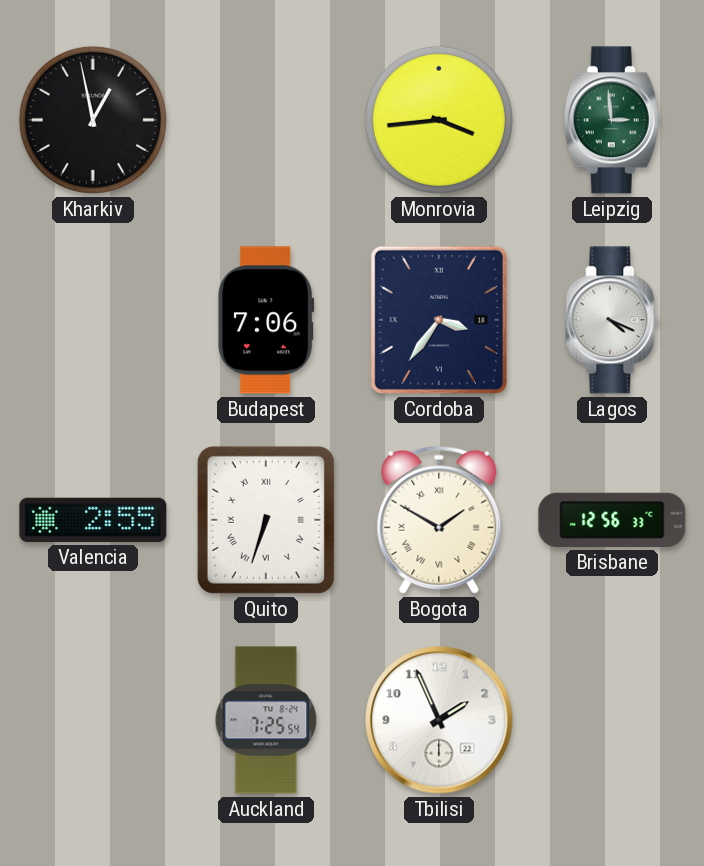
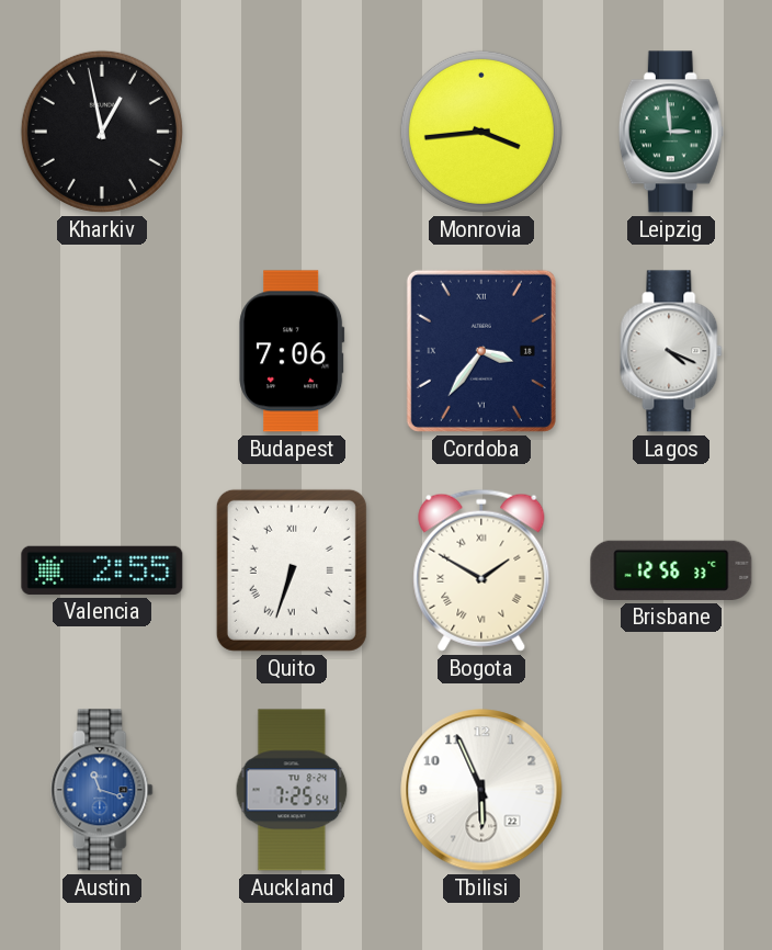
Austin: none -> 11:18
Tbilisi: 1:56 -> 5:56
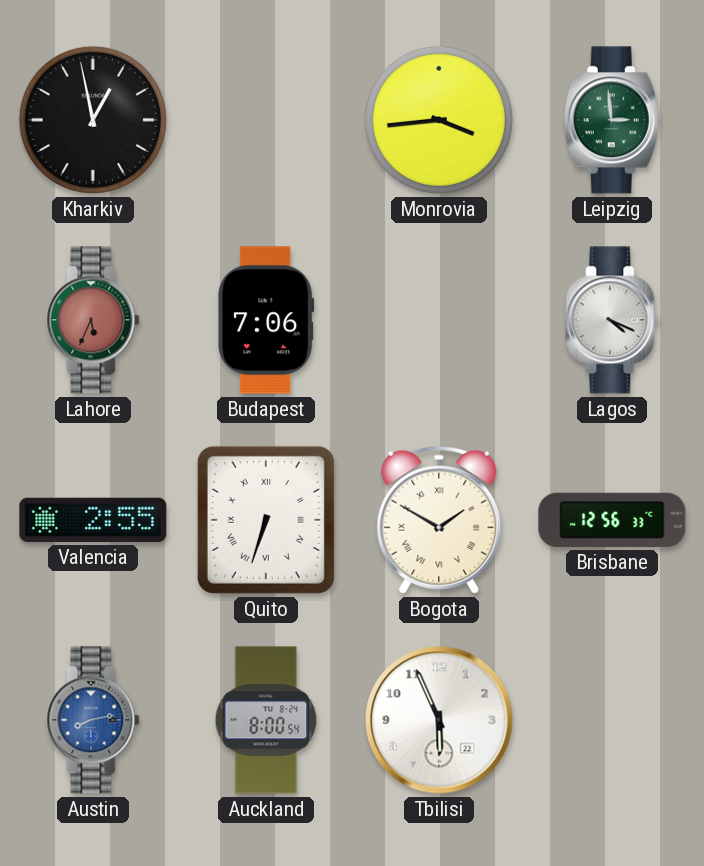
Lahore: none -> 5:34
Cordoba: 3:36 -> none
Austin: 11:18 -> 8:13
Auckland: 7:25 -> 8:00
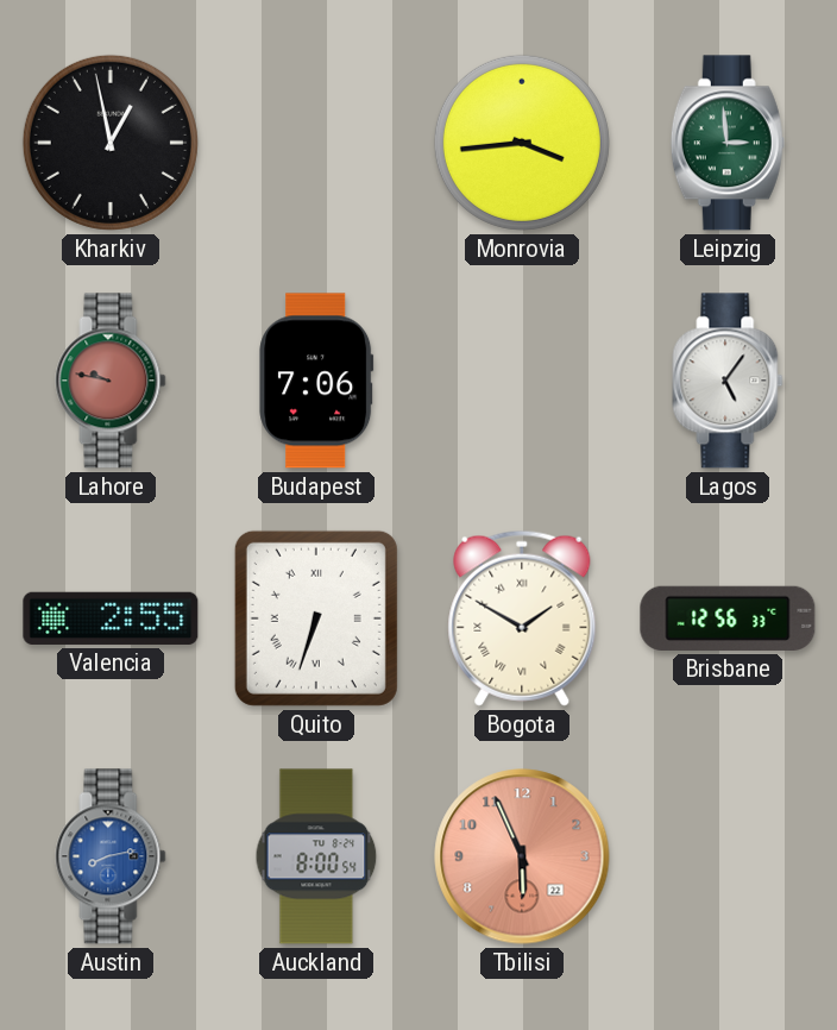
Lahore: 5:34 -> 9:47
Lagos: 4:19 -> 5:06
Tbilisi dial: white -> salmon
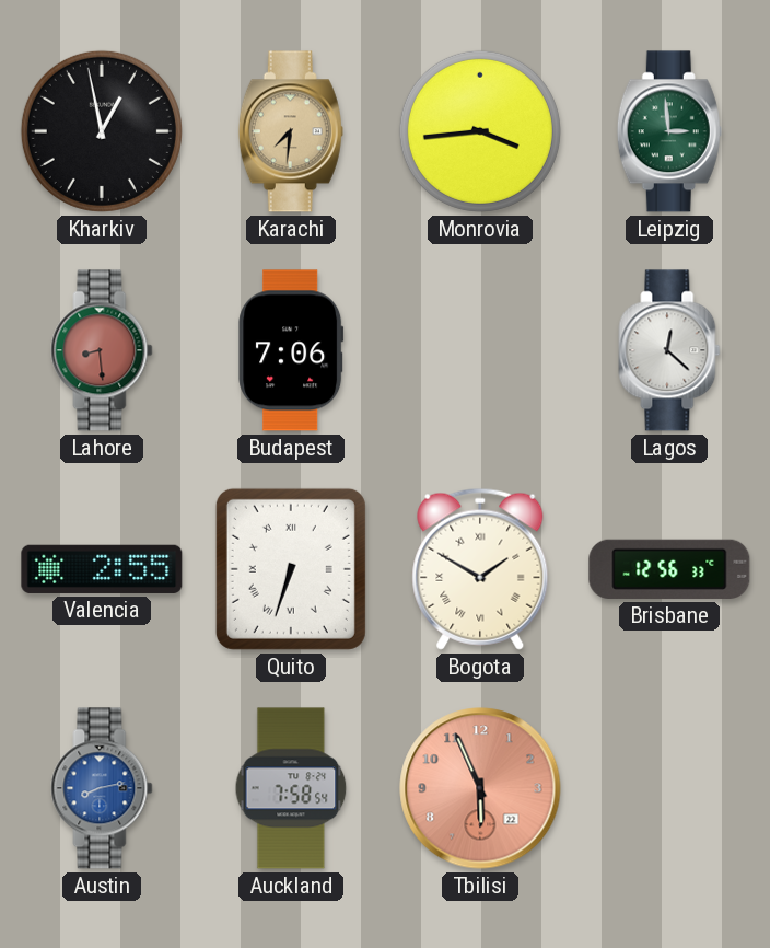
Karachi: none -> 7:31
Lahore: 9:47 -> 8:29
Lagos: 5:06 -> 12:22
Auckland: 8:00 -> 7:58
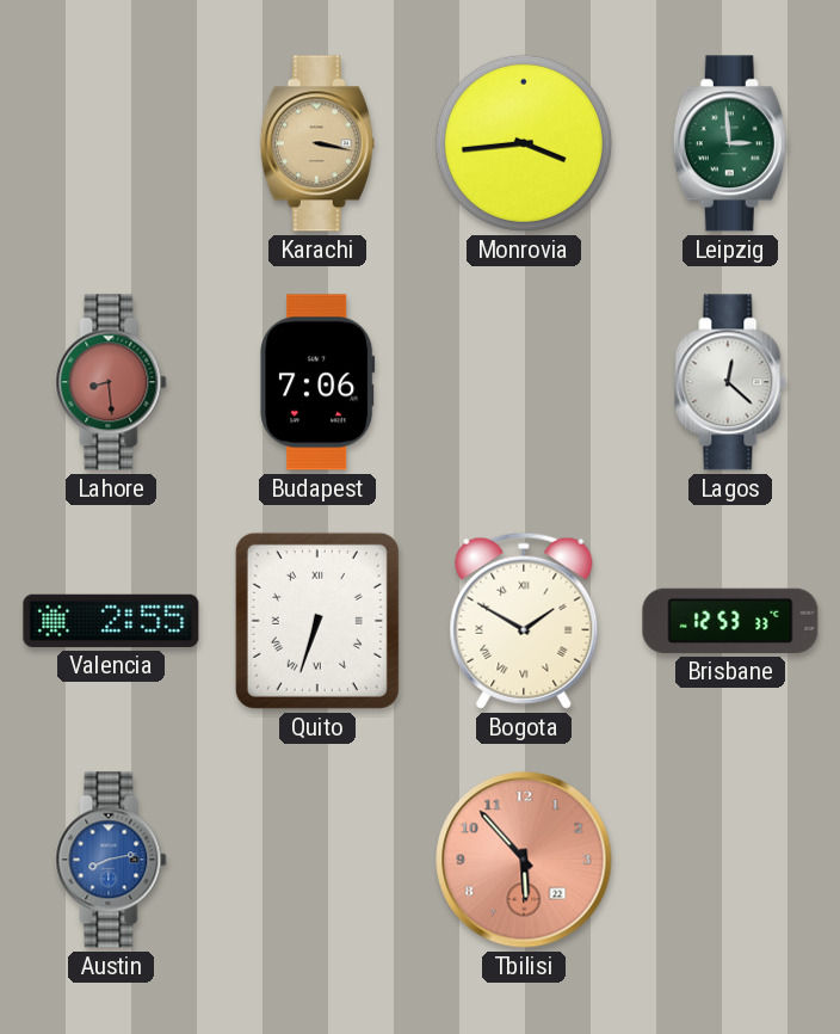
Kharkiv: 12:58 -> none
Karachi: 7:31 -> 3:17
Brisbane: 12:56 -> 12:53
Auckland: 7:58 -> none
Tbilisi: 5:56 -> 5:53
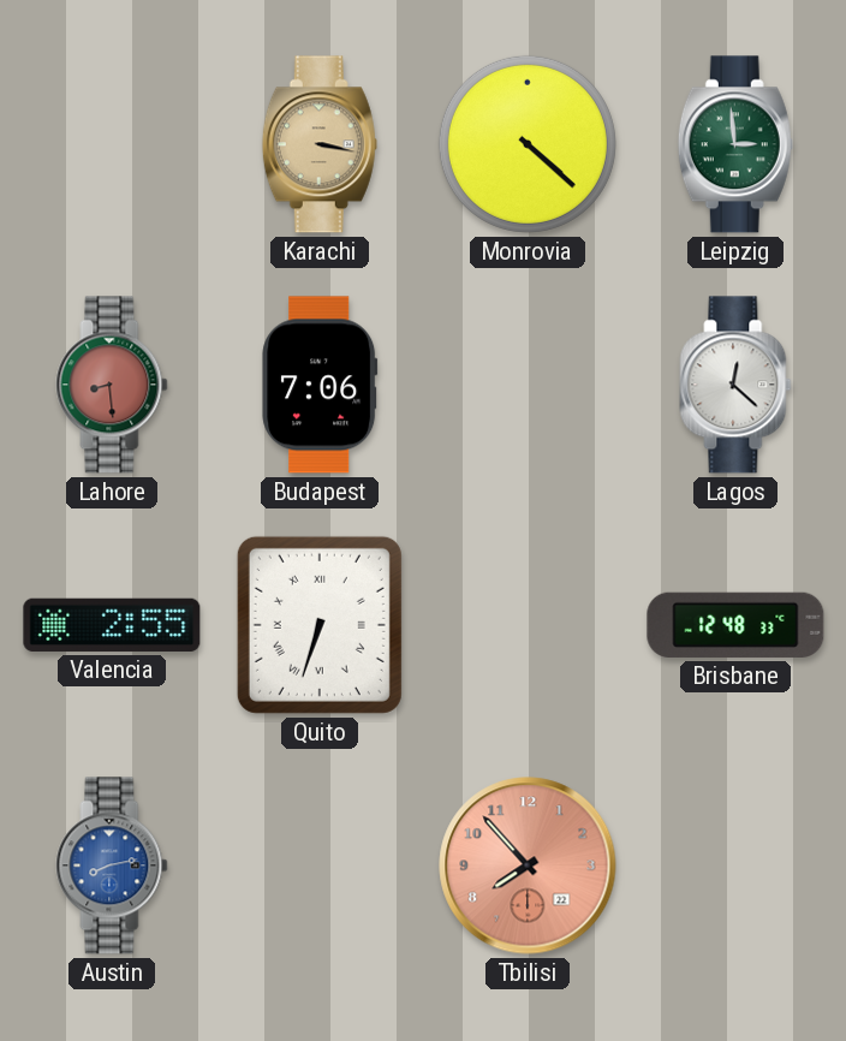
Monrovia: 3:44 -> 4:22
Bogota: 1:50 -> none
Brisbane: 12:53 -> 12:48
Tbilisi: 5:53 -> 7:53
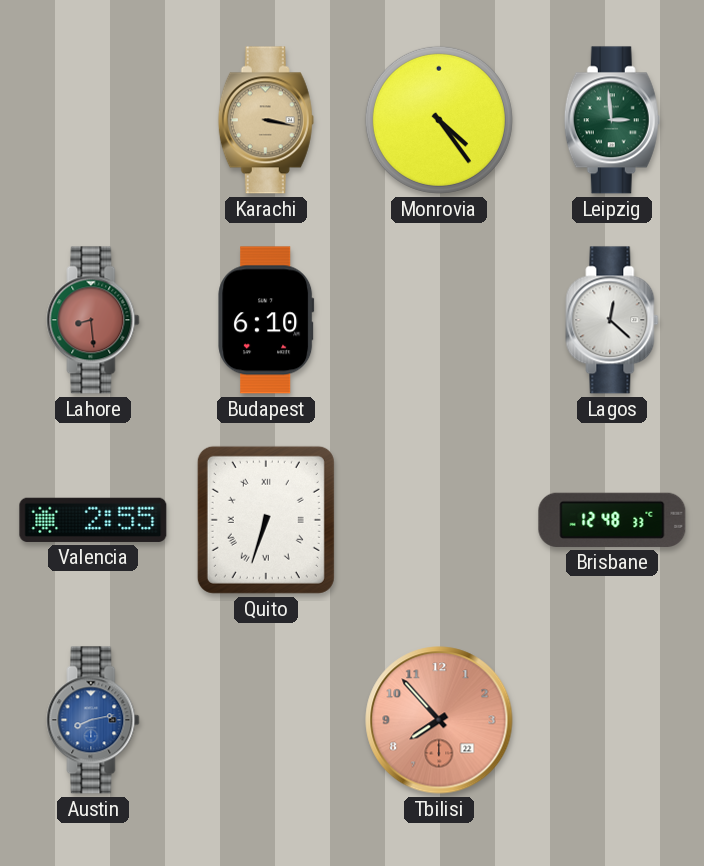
Monrovia: 4:22 -> 4:24
Budapest: 7:06 -> 6:10
